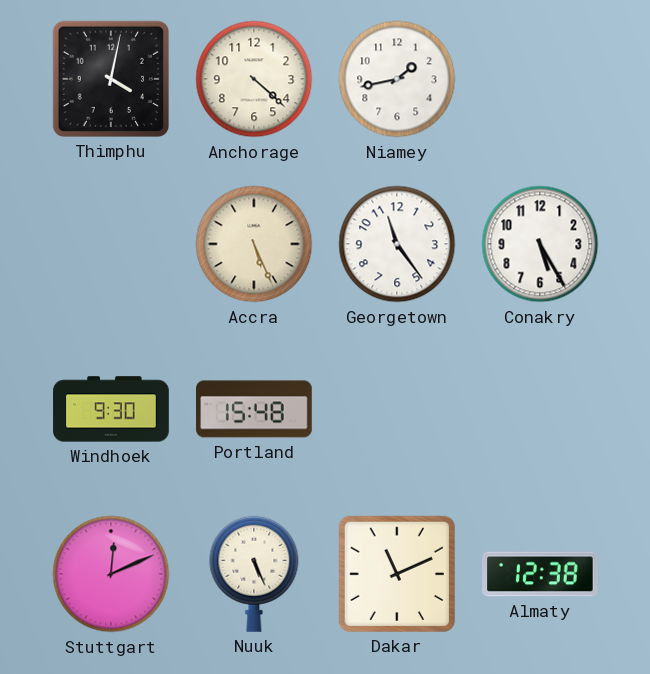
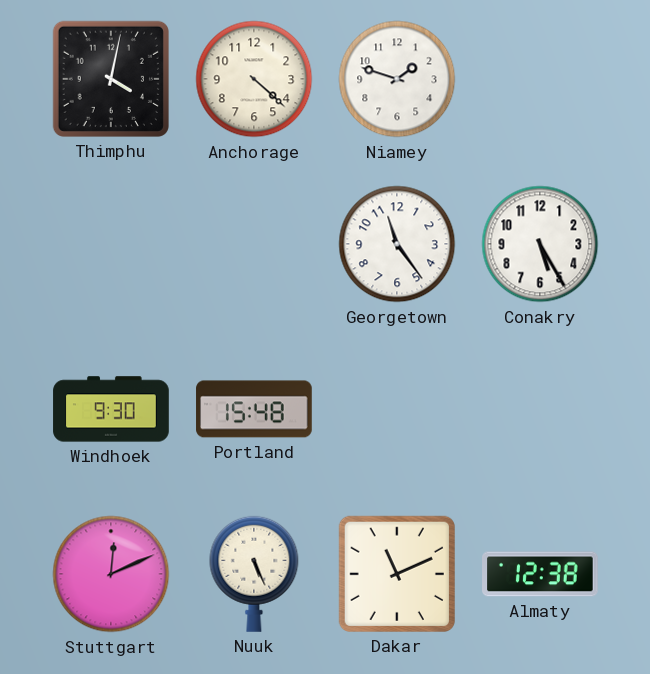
Niamey: 1:43 -> 1:48
Accra: 5:26 -> none
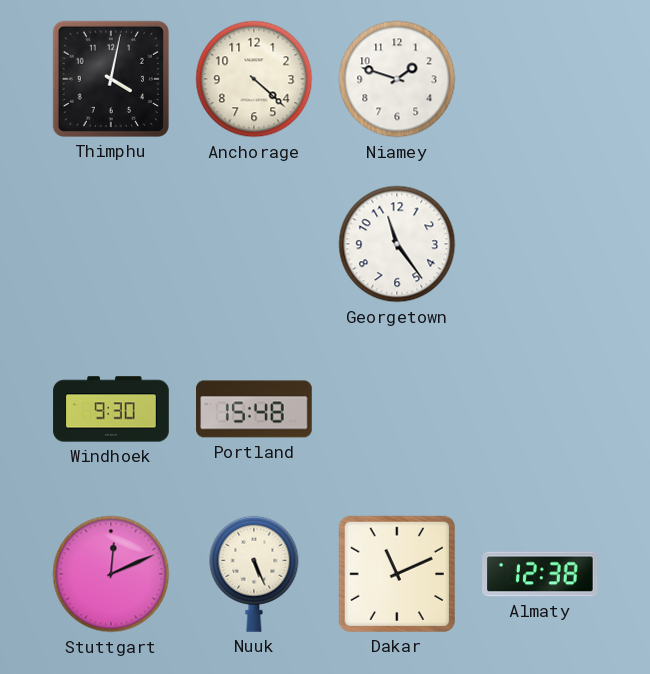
Conakry: 5:25 -> none
